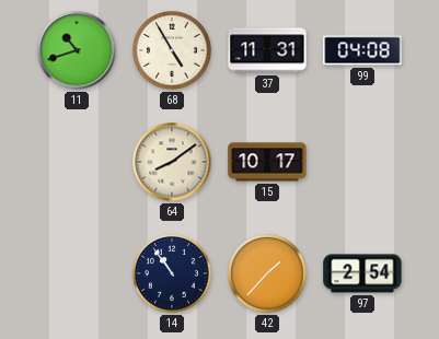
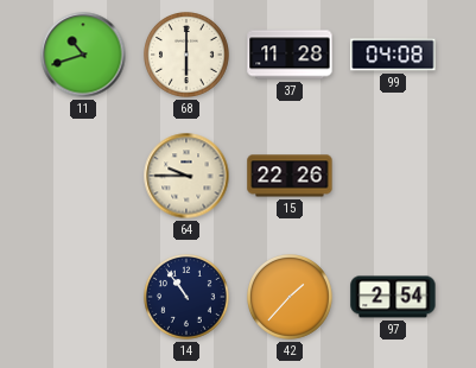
68: 4:55 -> 6:00
37: 11:31 -> 11:28
64: 8:09 -> 9:45
15: 10:17 -> 22:26
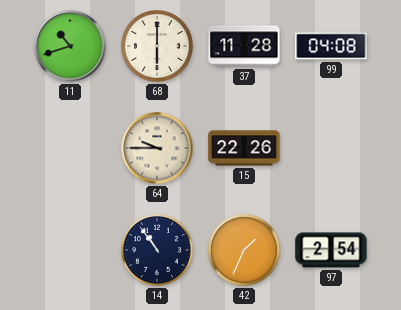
42: 1:37 -> 1:34
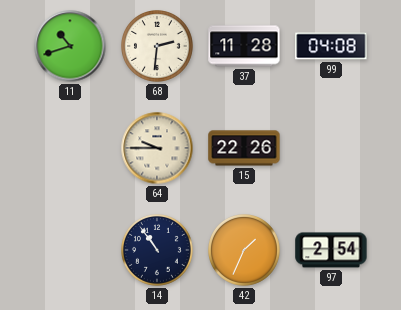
68: 6:00 -> 2:31
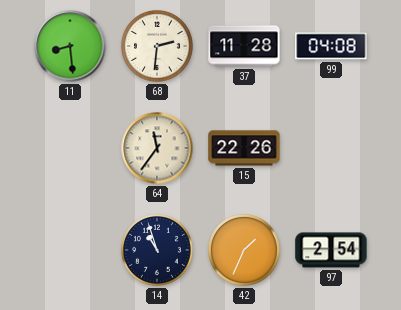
11: 10:42 -> 8:29
64: 9:45 -> 11:36
14: 10:54 -> 10:57
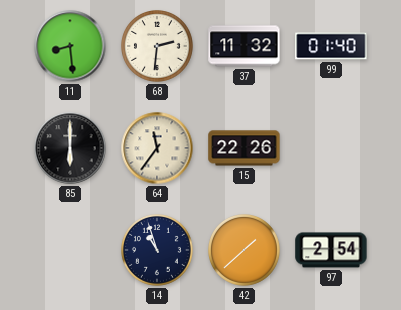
37: 11:28 -> 11:32
99: 04:08 -> 01:40
85: none -> 6:00
42: 1:34 -> 1:38
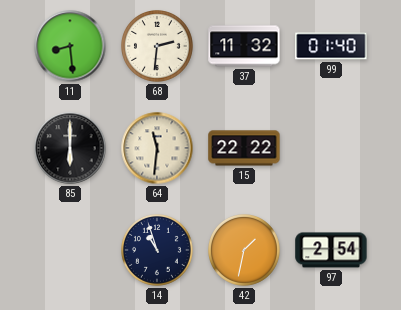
64: 11:36 -> 11:31
15: 22:26 -> 22:22
42: 1:38 -> 1:32
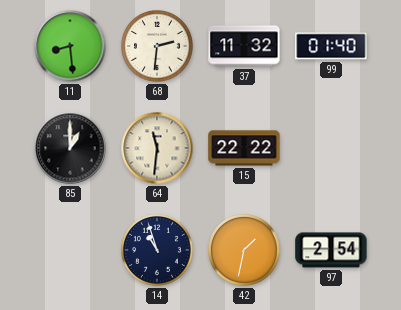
85: 6:00 -> 1:00
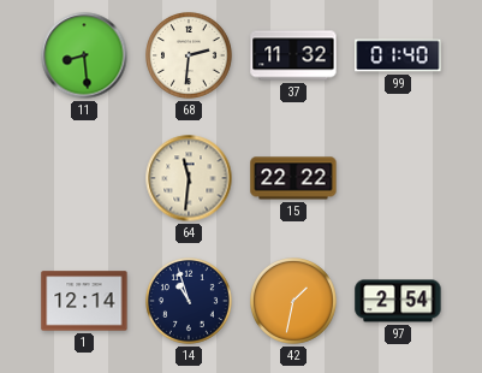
85: 1:00 -> none
1: none -> 12:14
